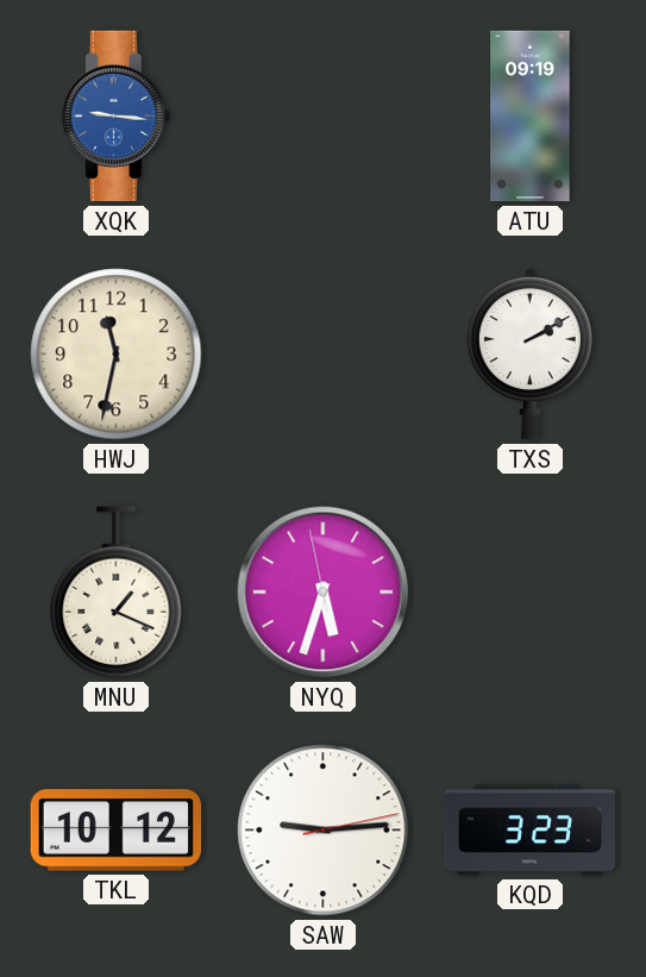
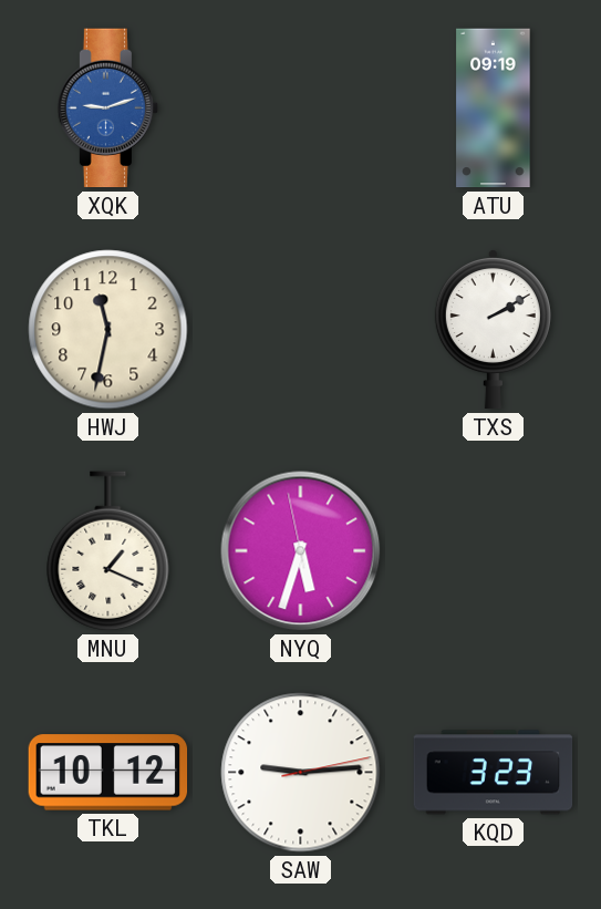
XQK: 9:16 -> 9:12
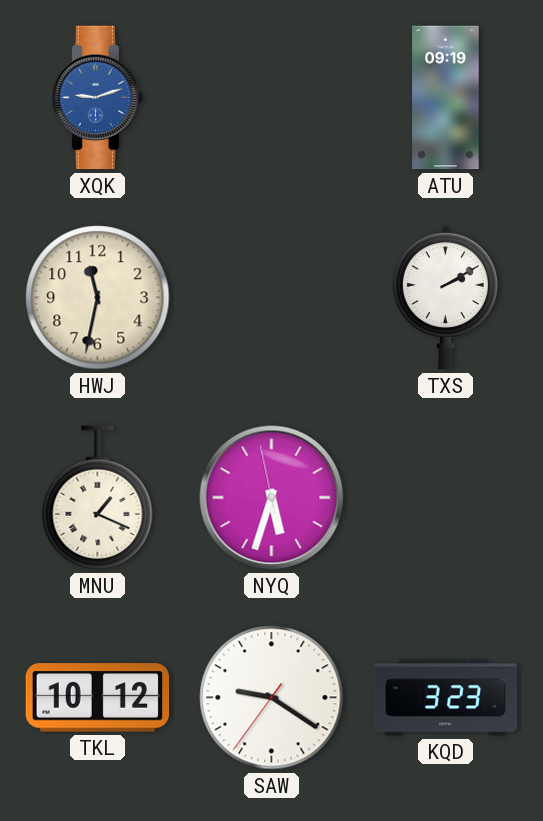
SAW: 9:14 -> 9:20
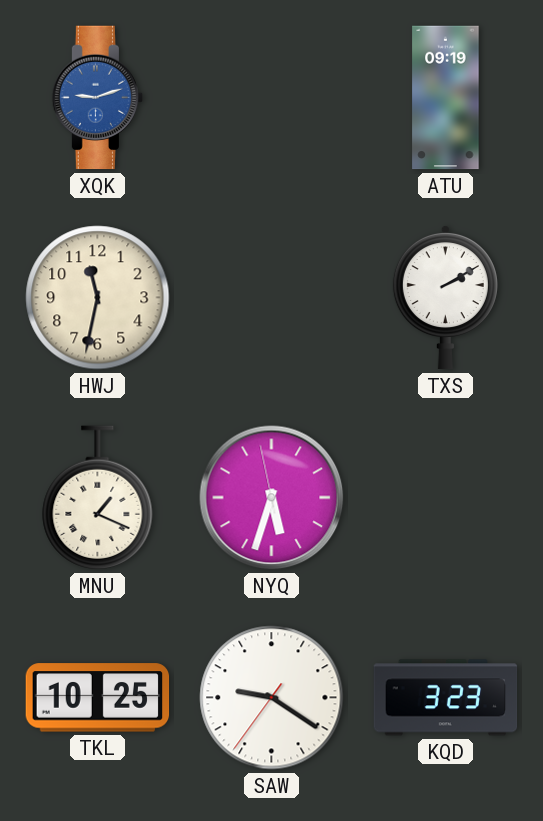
TKL: 10:12 -> 10:25
